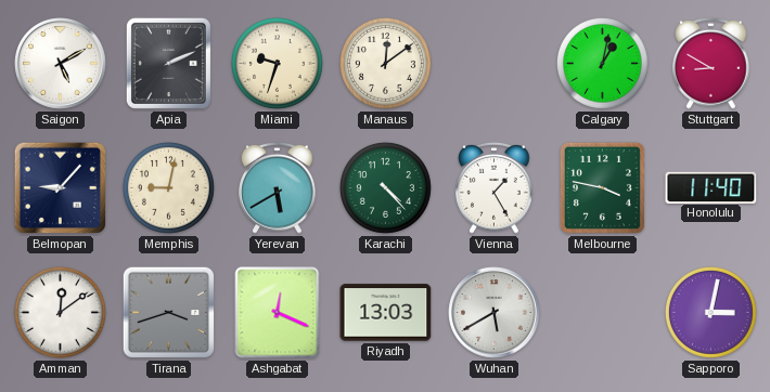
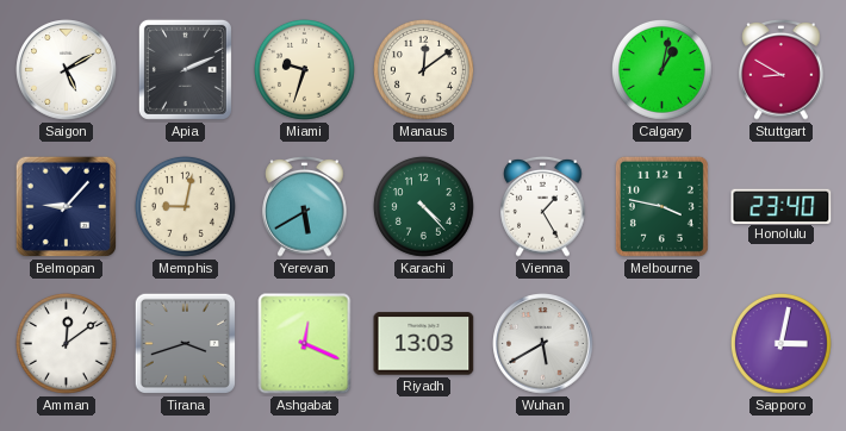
Honolulu: 11:40 -> 23:40
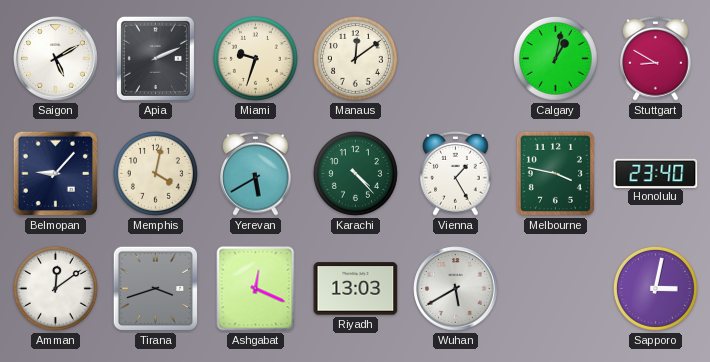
Memphis: 9:02 -> 4:02
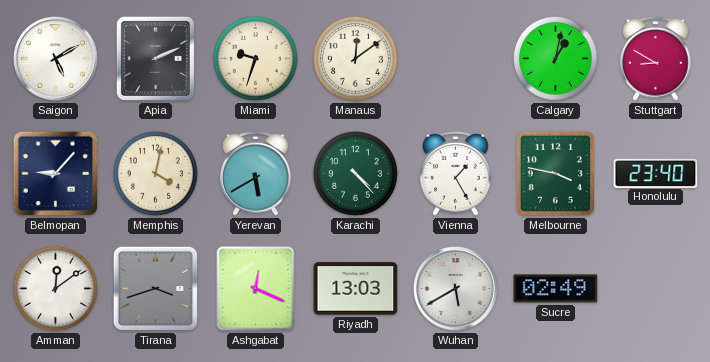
Sucre: none -> 02:49
Sapporo: 3:02 -> none
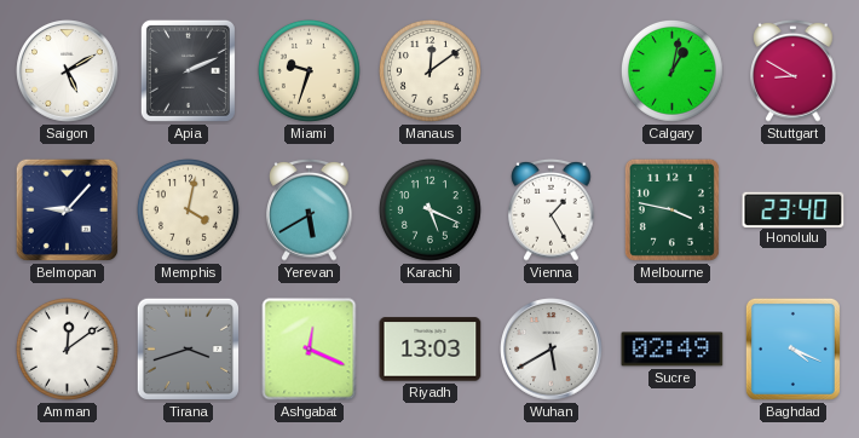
Karachi: 4:23 -> 5:19
Baghdad: none -> 4:19
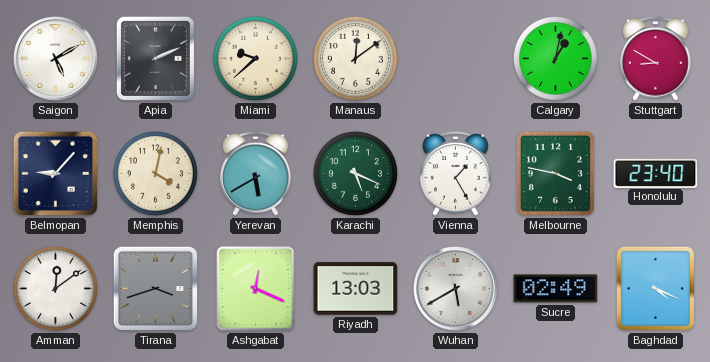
Miami: 9:33 -> 9:38
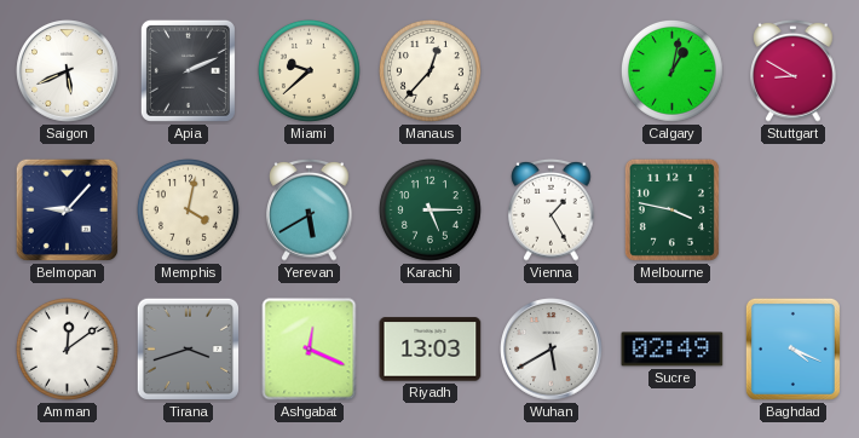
Saigon: 5:10 -> 5:41
Manaus: 12:09 -> 12:37
Karachi: 5:19 -> 5:15
Honolulu: 23:40 -> none
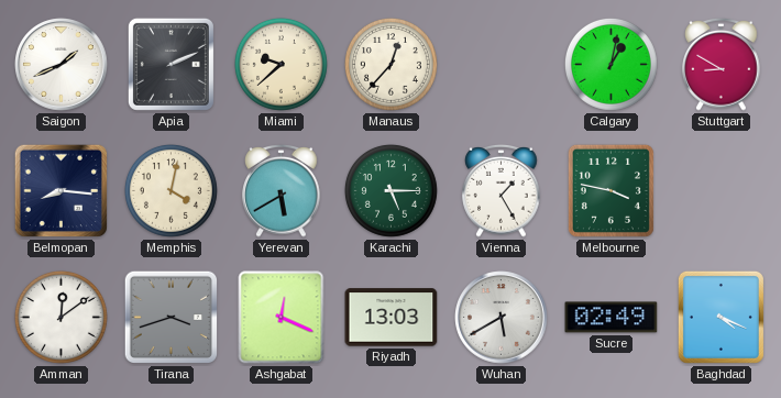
Saigon: 5:41 -> 1:41
Belmopan: 9:07 -> 8:16
